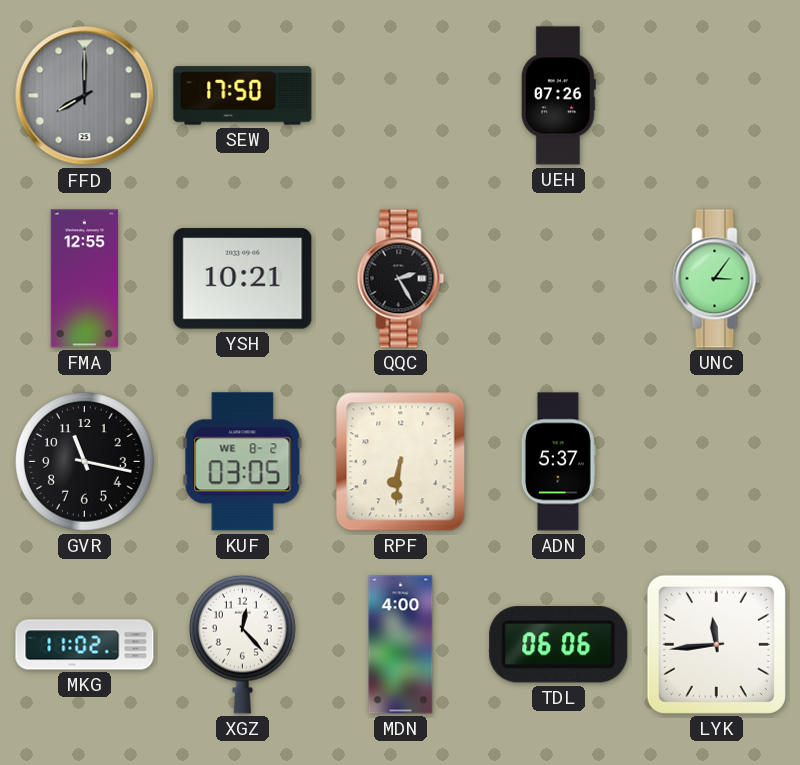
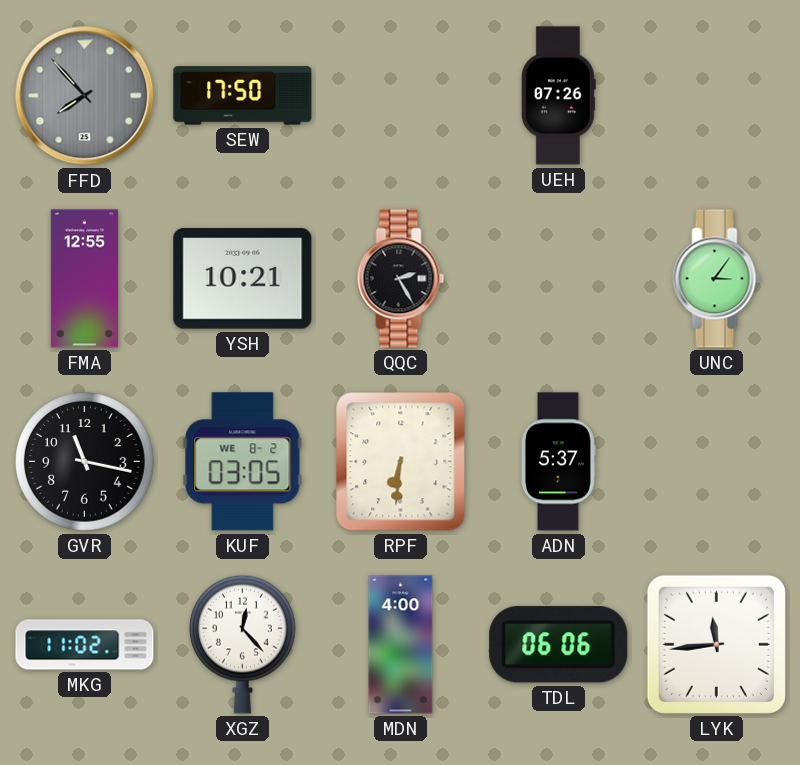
FFD: 8:00 -> 7:53
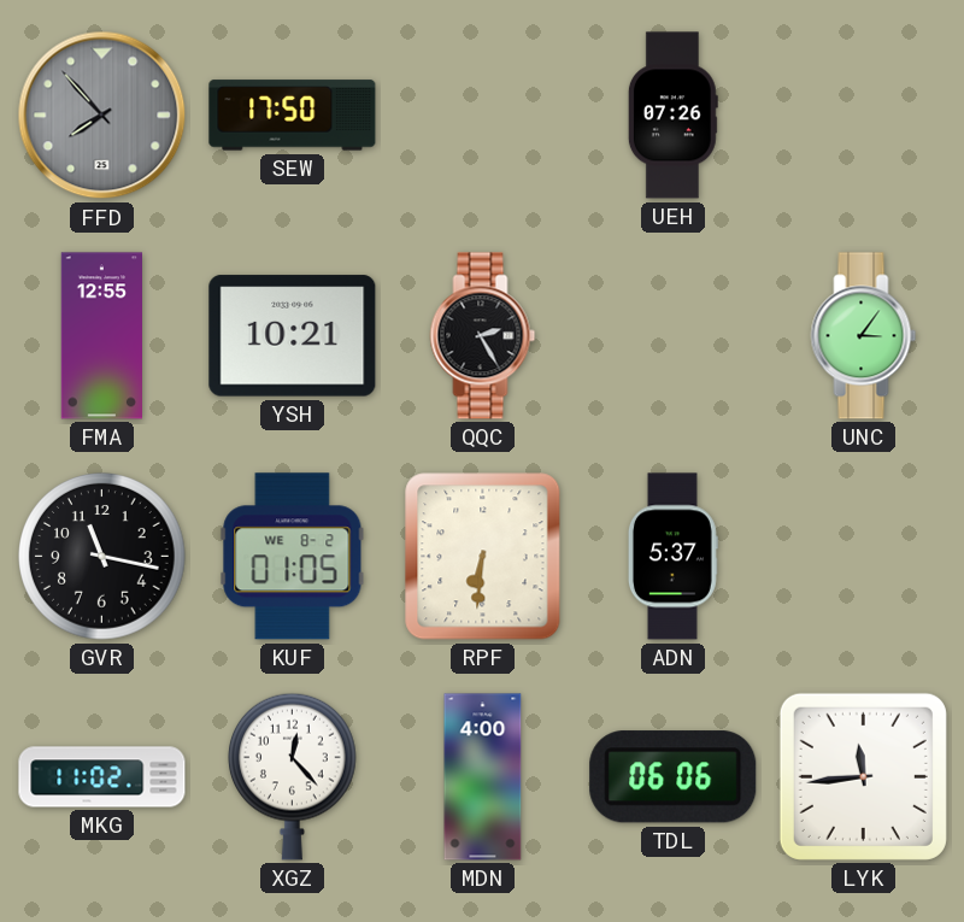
KUF: 03:05 -> 01:05
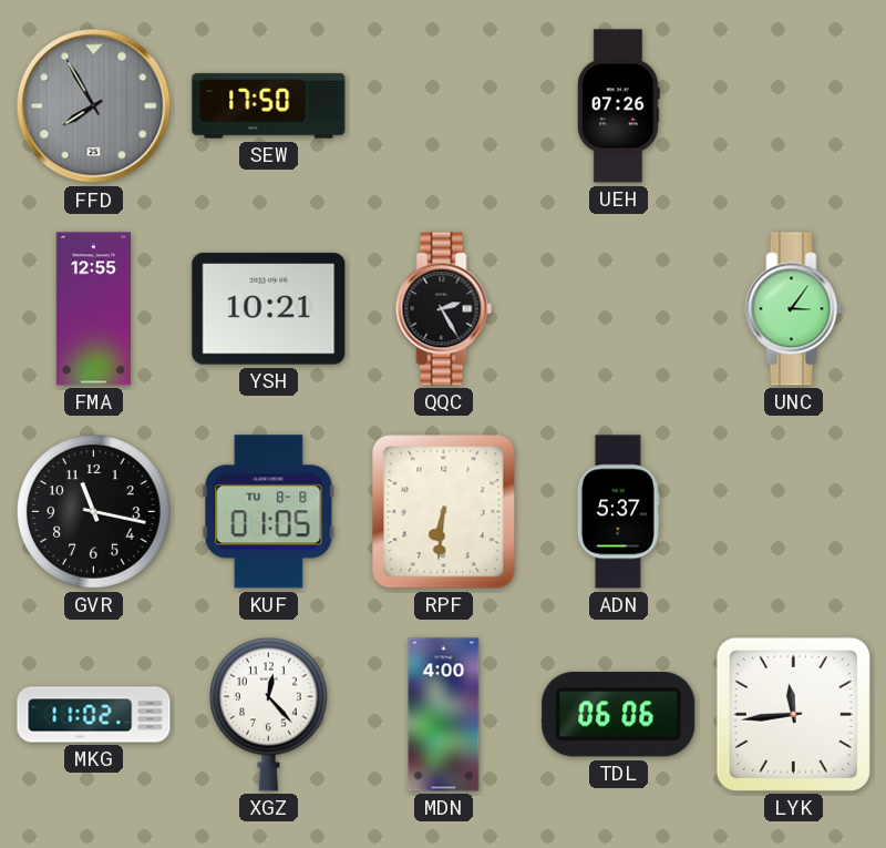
FFD: 7:53 -> 7:55
KUF date: WE 8-2 -> TU 8-8
